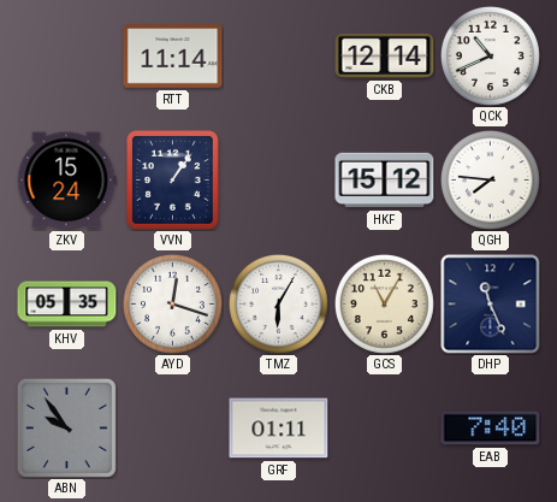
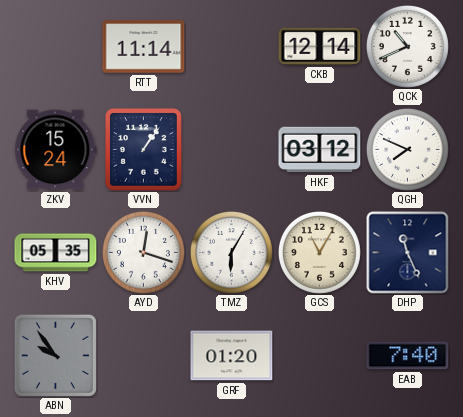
HKF: 15:12 -> 03:12
QGH: 7:46 -> 7:49
GRF: 01:11 -> 01:20
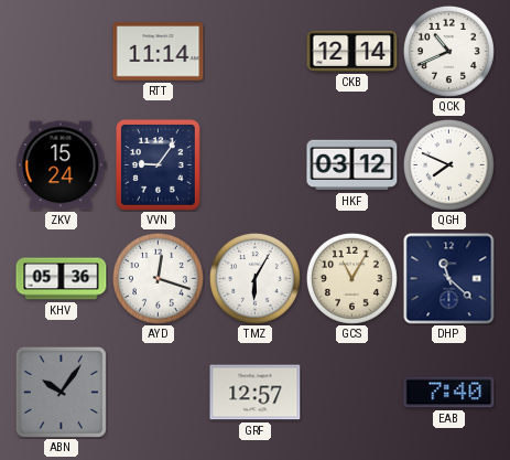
VVN: 1:06 -> 9:06
KHV: 05:35 -> 05:36
DHP: 11:26 -> 11:22
ABN: 9:54 -> 10:06
GRF: 01:20 -> 12:57
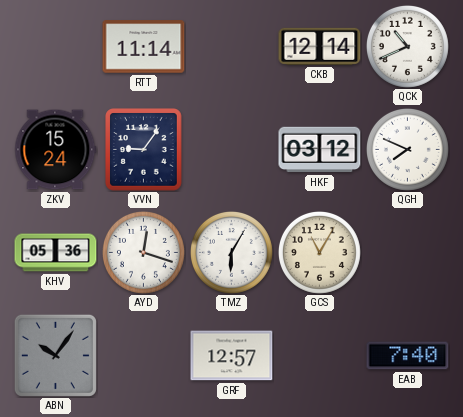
DHP: 11:22 -> none
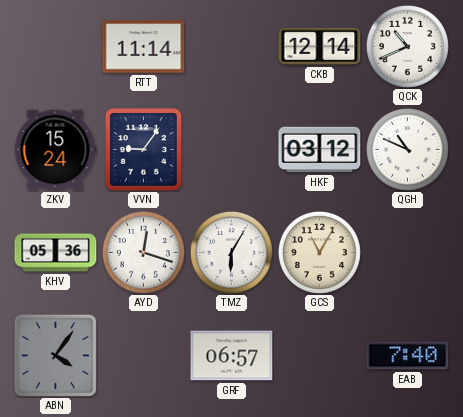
QGH: 7:49 -> 10:49
ABN: 10:06 -> 4:06
GRF: 12:57 -> 06:57
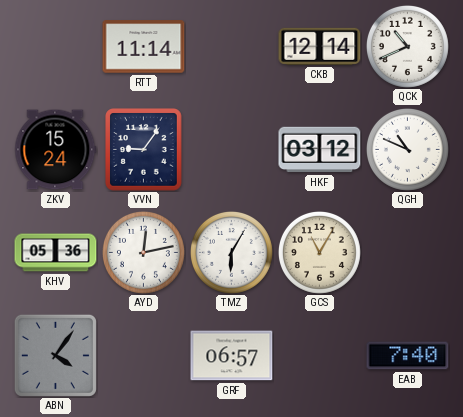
AYD: 12:18 -> 12:13
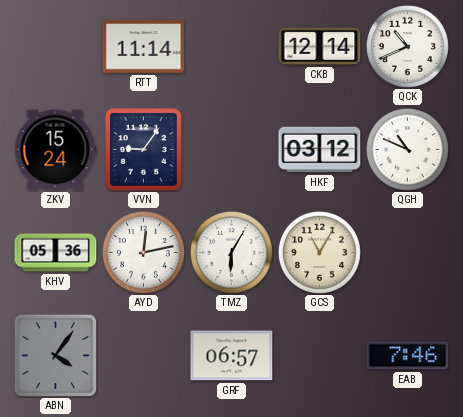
EAB: 7:40 -> 7:46
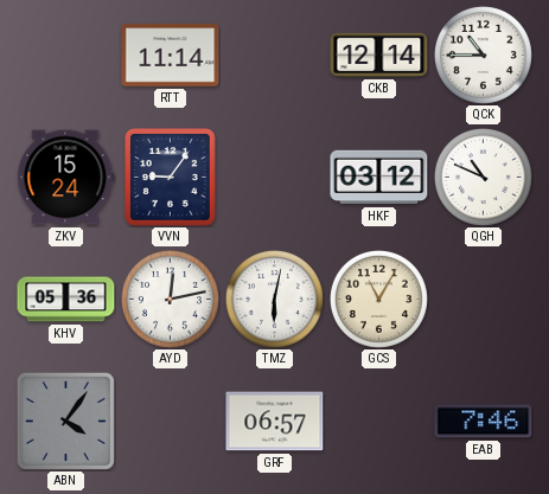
QCK: 10:41 -> 10:45
TMZ: 6:05 -> 6:02
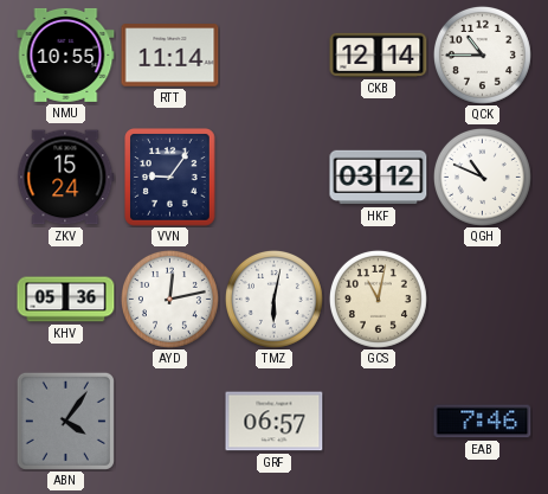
NMU: none -> 10:55
GCS: 11:05 -> 11:02
